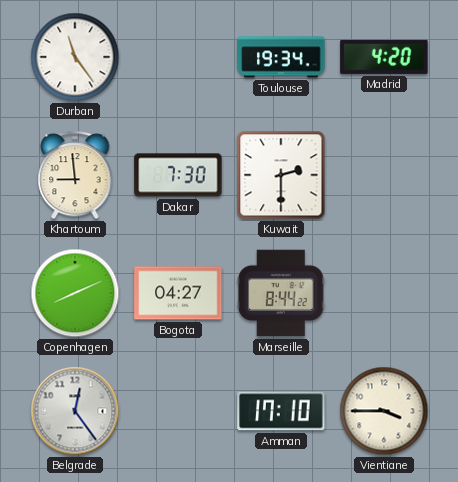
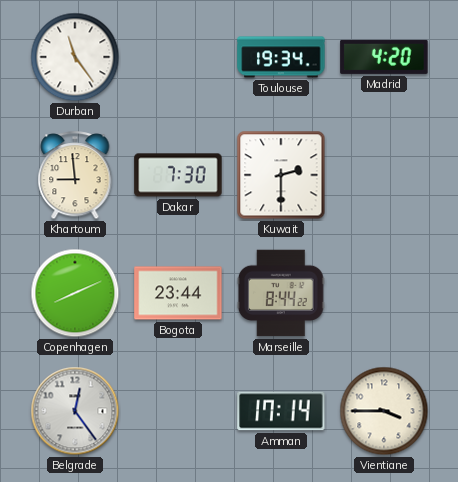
Bogota: 04:27 -> 23:44
Amman: 17:10 -> 17:14
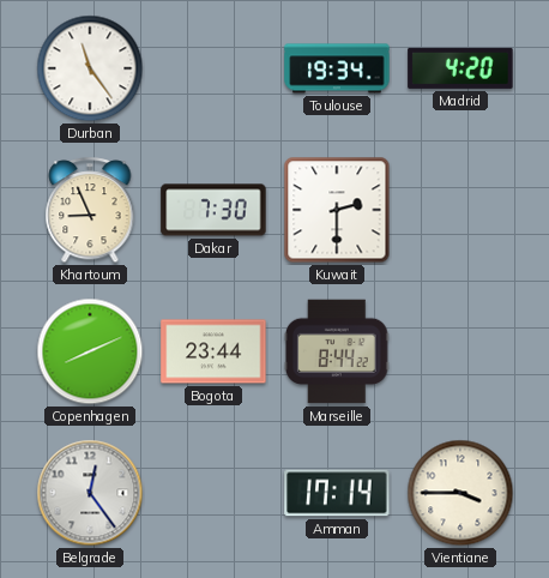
Khartoum: 8:59 -> 8:56
